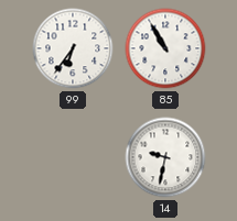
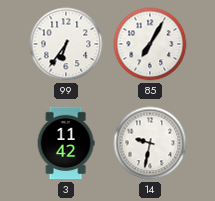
85: 10:55 -> 7:05
3: none -> 11:42
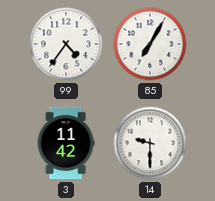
99: 6:36 -> 4:36
14: 9:32 -> 9:30
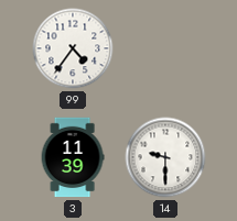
85: 7:05 -> none
3: 11:42 -> 11:39
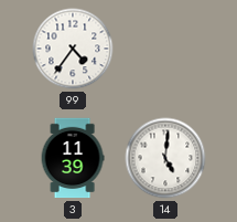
14: 9:30 -> 5:01
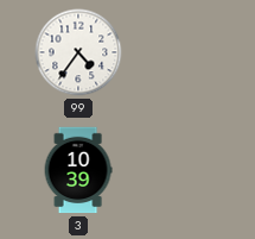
3: 11:39 -> 10:39
14: 5:01 -> none
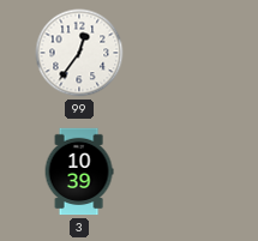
99: 4:36 -> 12:36
